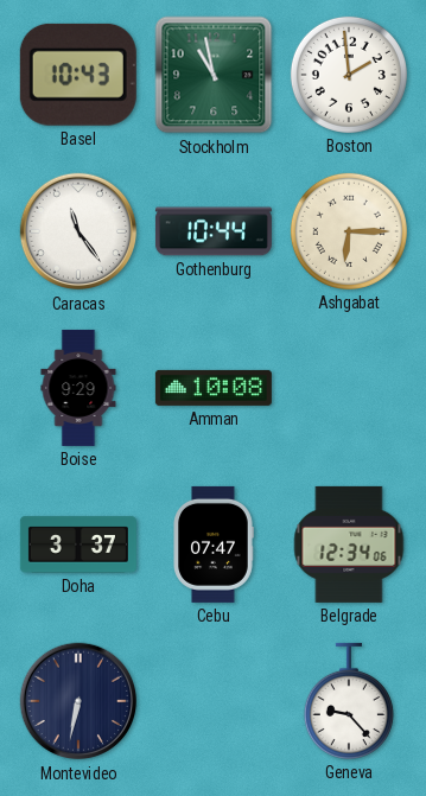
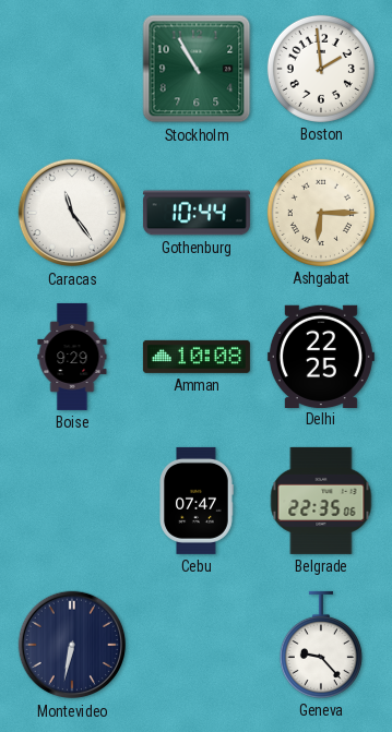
Basel: 10:43 -> none
Stockholm: 10:58 -> 10:55
Delhi: none -> 22:25
Doha: 3:37 -> none
Belgrade: 12:34 -> 22:35
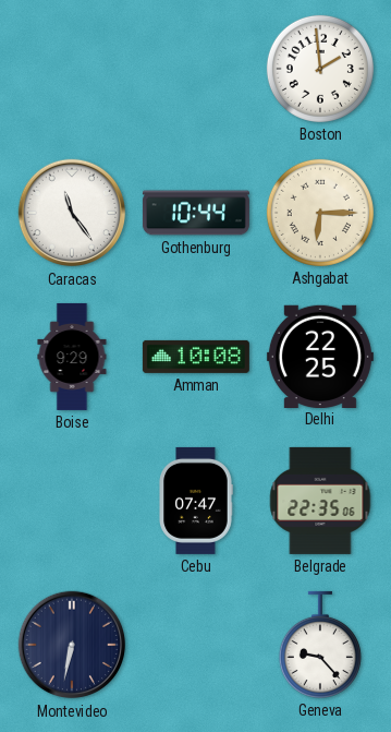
Stockholm: 10:55 -> none
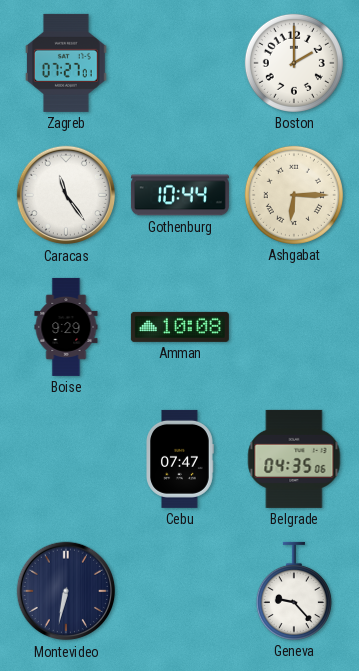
Zagreb: none -> 07:27
Boston: 1:59 -> 2:00
Delhi: 22:25 -> none
Belgrade: 22:35 -> 04:35
